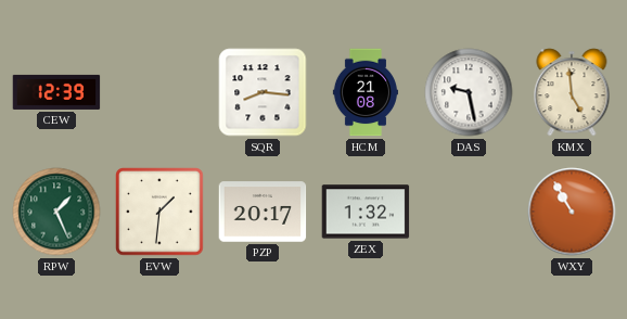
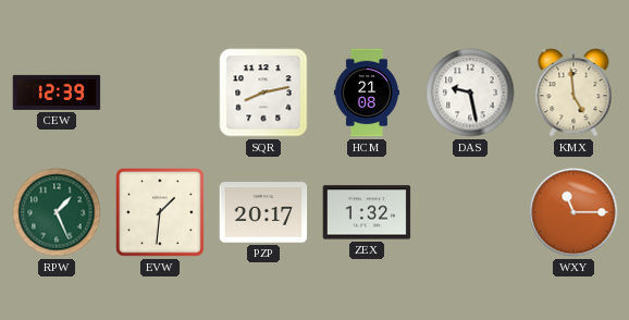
SQR: 8:16 -> 8:13
WXY: 10:55 -> 11:15
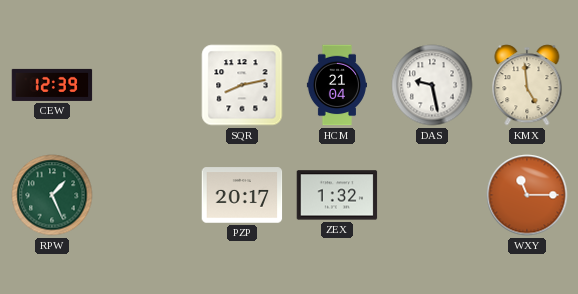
HCM: 21:08 -> 21:04
EVW: 1:31 -> none
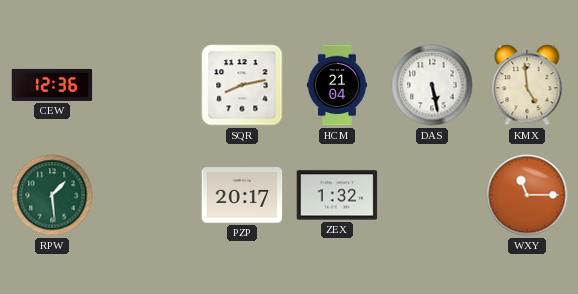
CEW: 12:39 -> 12:36
DAS: 9:28 -> 5:28
RPW: 1:26 -> 1:29
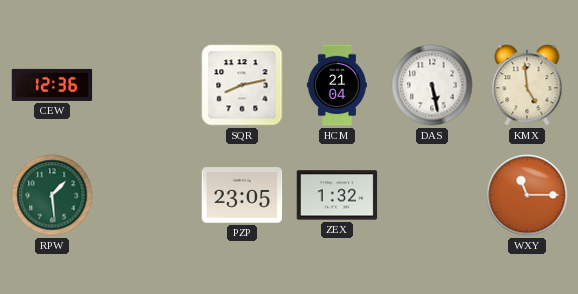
PZP: 20:17 -> 23:05
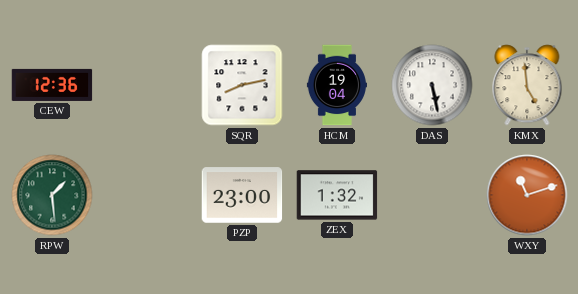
HCM: 21:04 -> 19:04
PZP: 23:05 -> 23:00
WXY: 11:15 -> 11:12
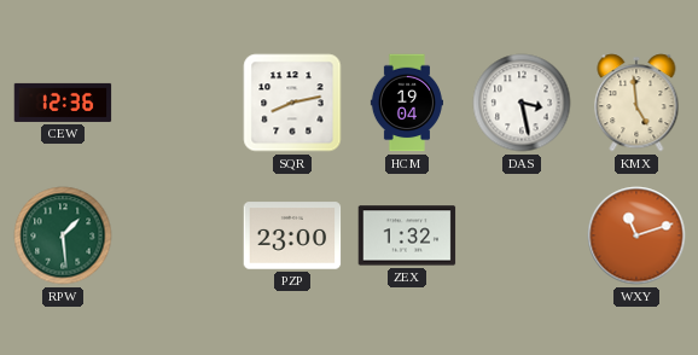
DAS: 5:28 -> 3:28
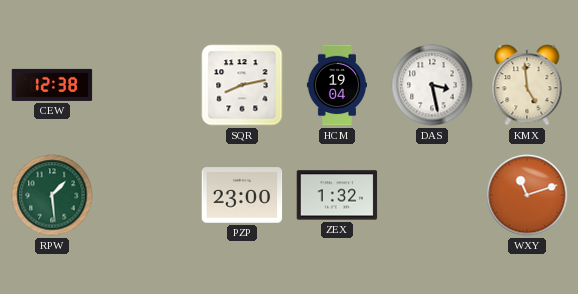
CEW: 12:36 -> 12:38
